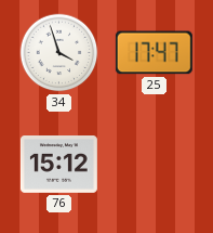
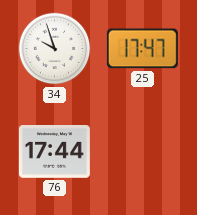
34: 3:57 -> 9:57
76: 15:12 -> 17:44
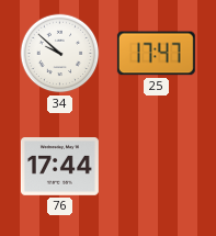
34: 9:57 -> 9:52
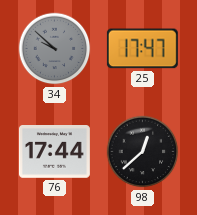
34 dial: white -> grey
98: none -> 12:38
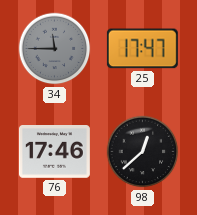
34: 9:52 -> 11:45
76: 17:44 -> 17:46
